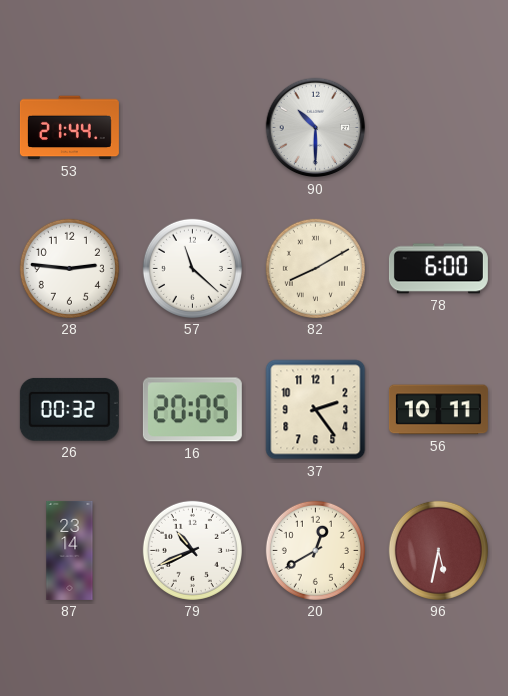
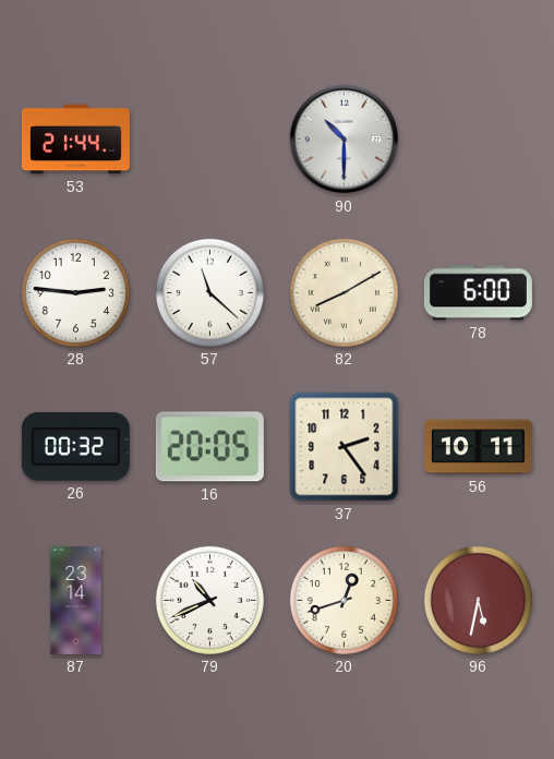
20: 12:40 -> 12:42
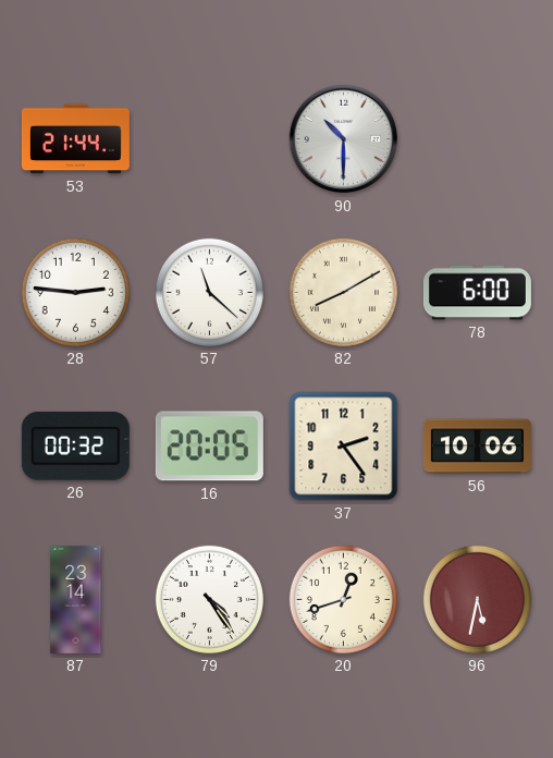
56: 10:11 -> 10:06
79: 10:41 -> 4:24
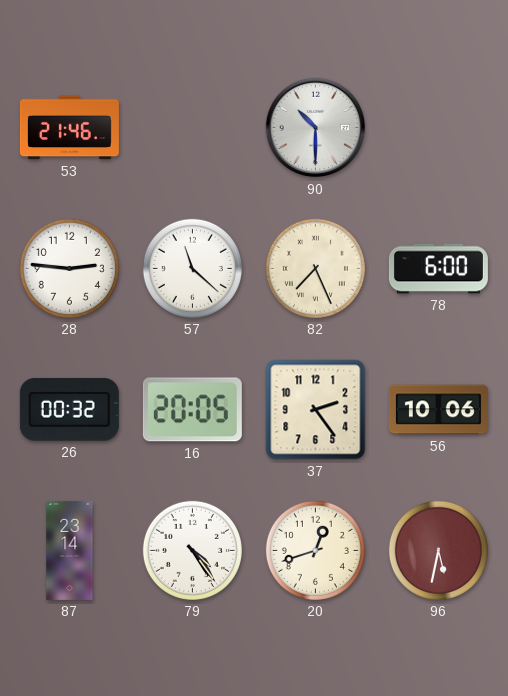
53: 21:44 -> 21:46
82: 8:10 -> 7:26
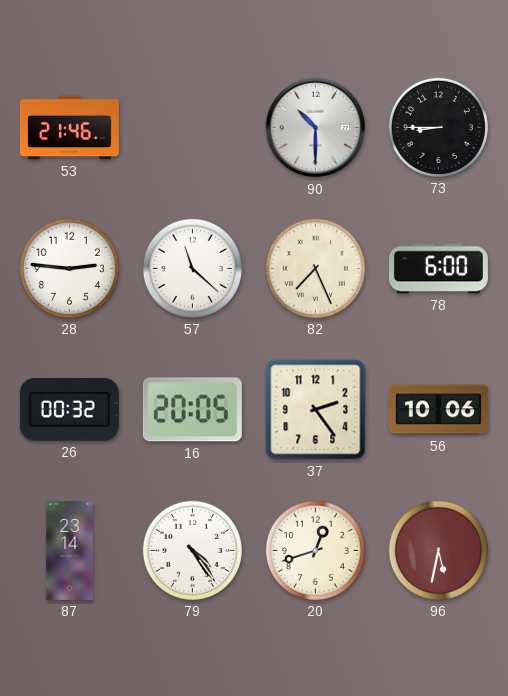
73: none -> 8:45
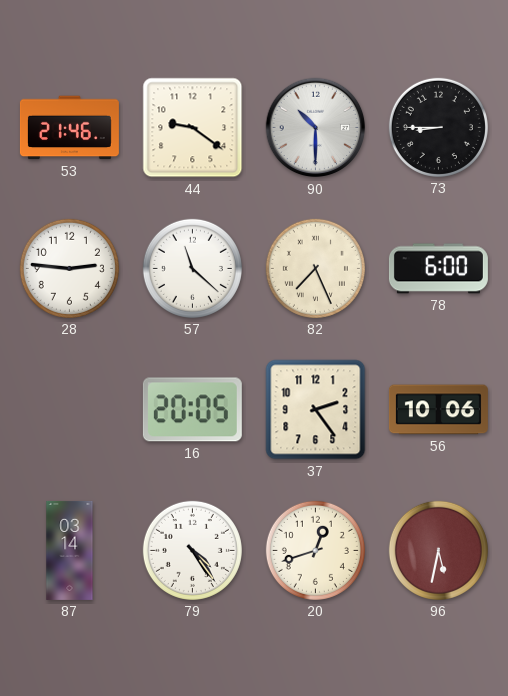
44: none -> 9:21
26: 00:32 -> none
87: 23:14 -> 03:14
